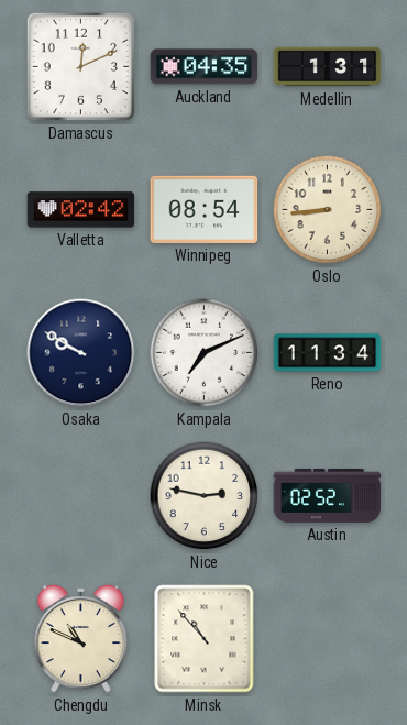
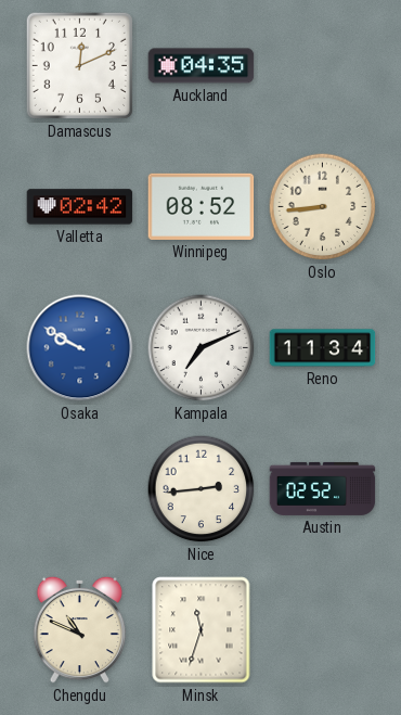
Medellin: 1:31 -> none
Winnipeg: 08:54 -> 08:52
Osaka dial: navy -> blue
Nice: 2:47 -> 2:44
Minsk: 10:53 -> 11:33
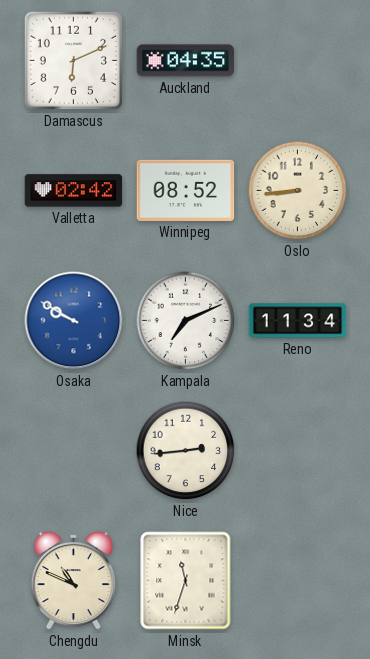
Damascus: 12:11 -> 6:11
Austin: 02:52 -> none
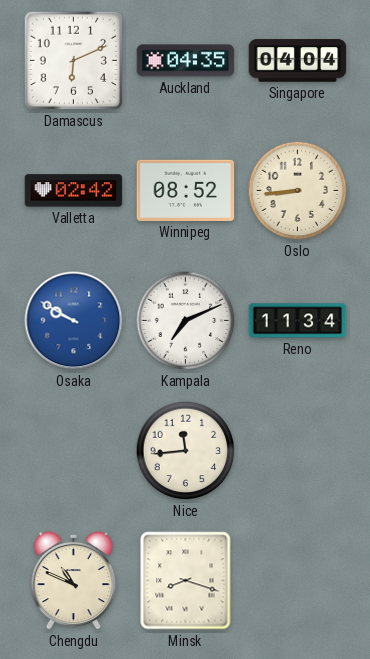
Singapore: none -> 04:04
Nice: 2:44 -> 11:44
Minsk: 11:33 -> 8:18
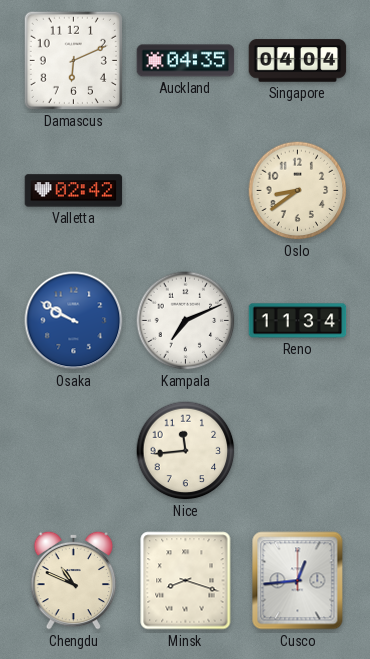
Winnipeg: 08:52 -> none
Oslo: 8:44 -> 8:39
Cusco: none -> 12:44
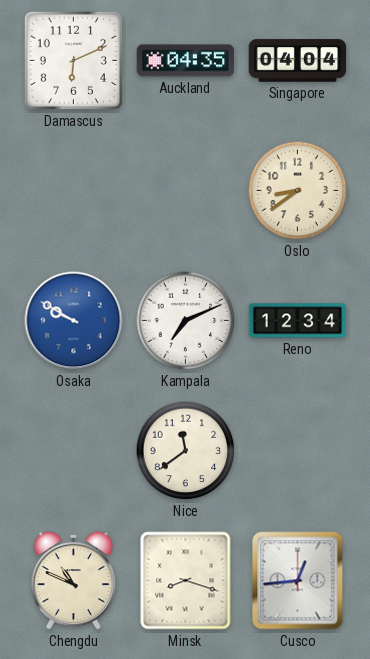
Valletta: 02:42 -> none
Reno: 11:34 -> 12:34
Nice: 11:44 -> 11:39
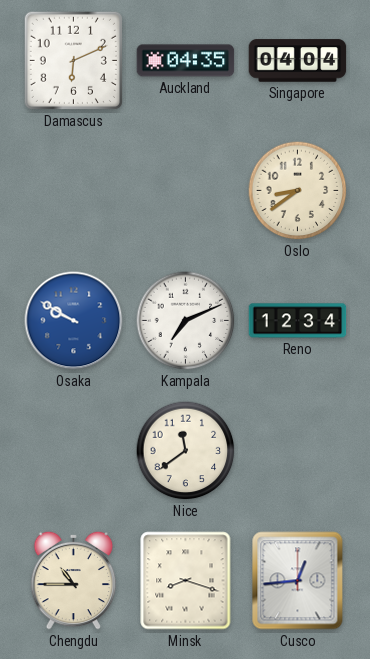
Chengdu: 10:49 -> 10:45
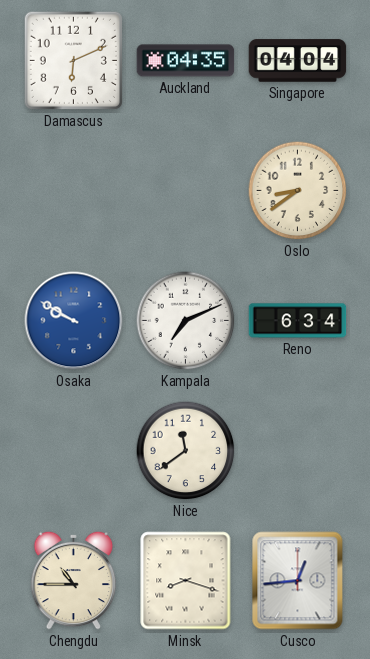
Reno: 12:34 -> 6:34
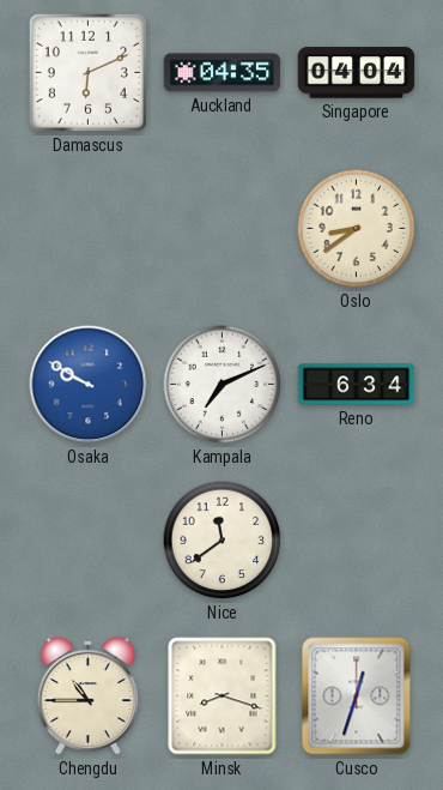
Cusco: 12:44 -> 12:33
